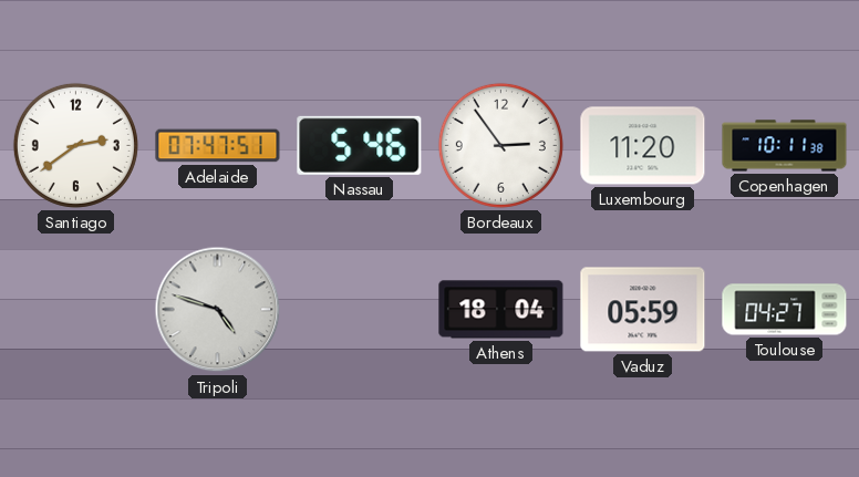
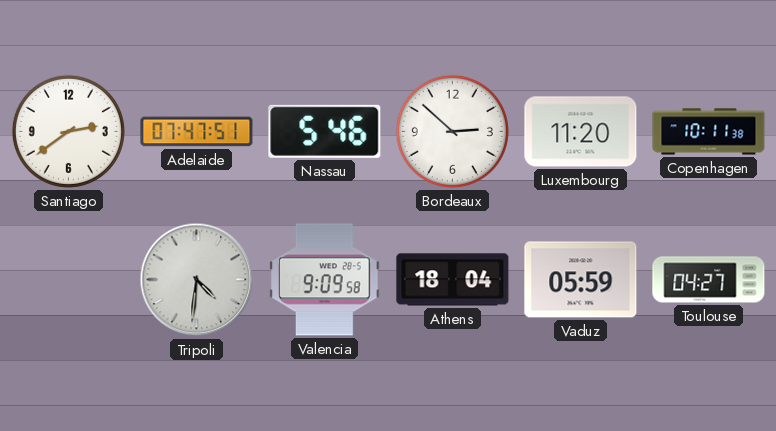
Bordeaux: 2:54 -> 2:52
Tripoli: 4:48 -> 4:31
Valencia: none -> 9:09
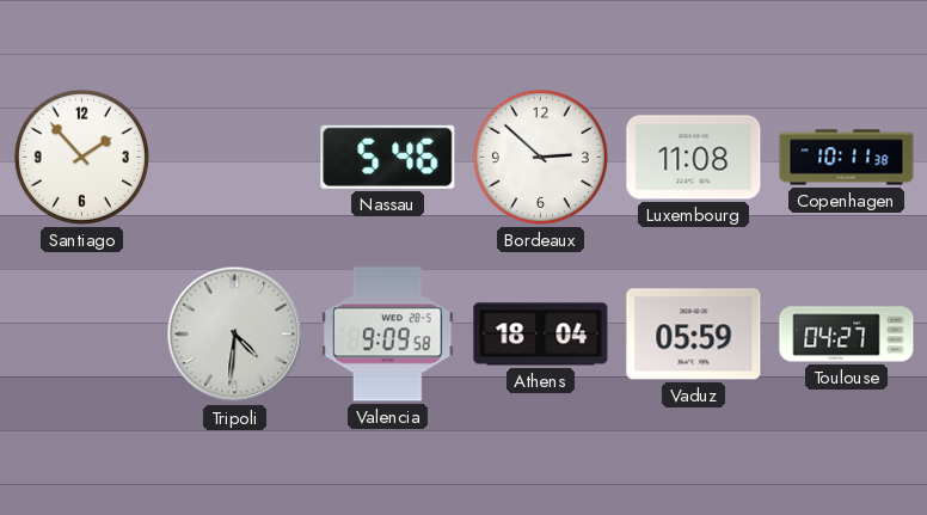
Santiago: 2:39 -> 1:53
Adelaide: 07:47 -> none
Luxembourg: 11:20 -> 11:08
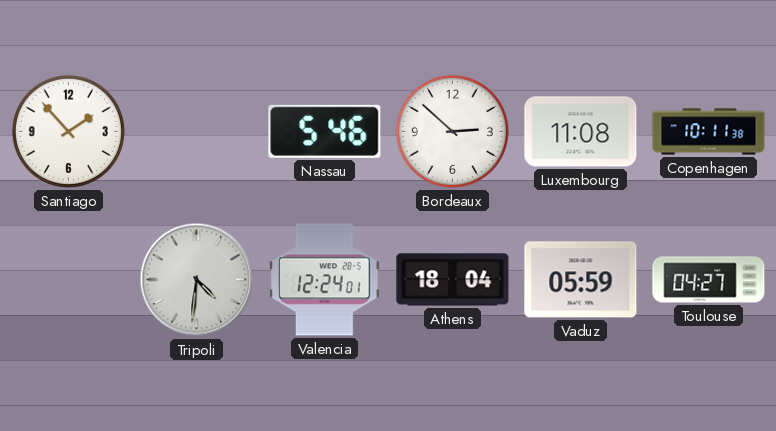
Valencia: 9:09 -> 12:24
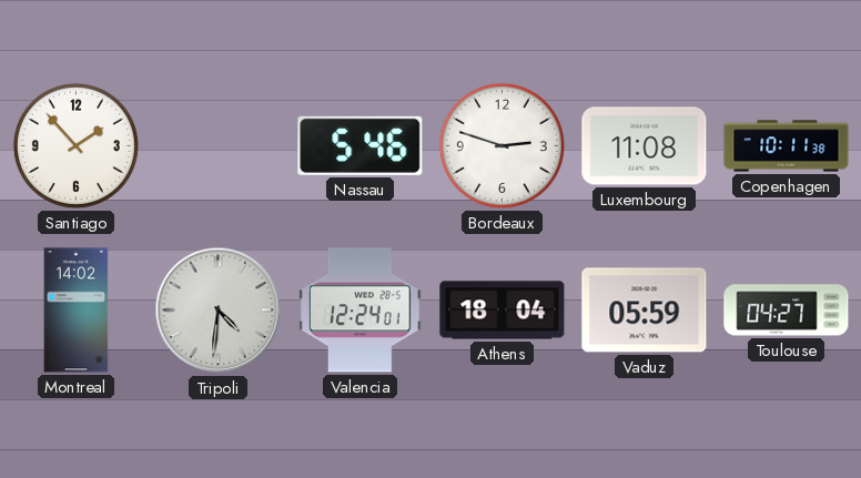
Bordeaux: 2:52 -> 2:48
Montreal: none -> 14:02
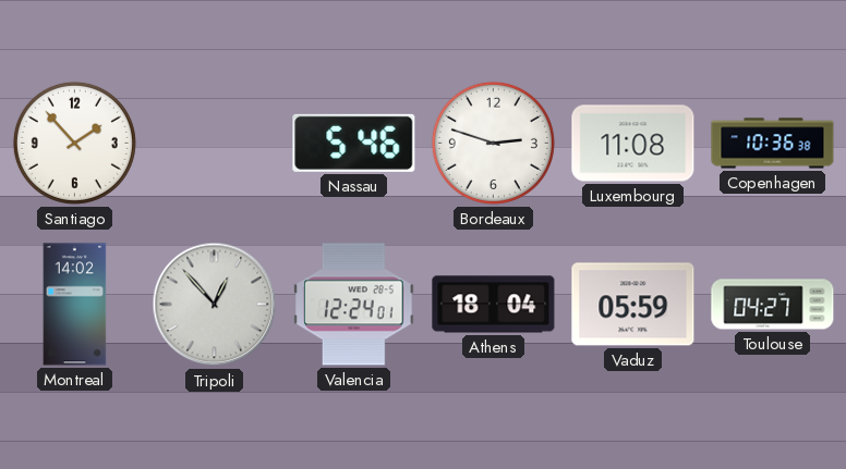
Copenhagen: 10:11 -> 10:36
Tripoli: 4:31 -> 12:53
